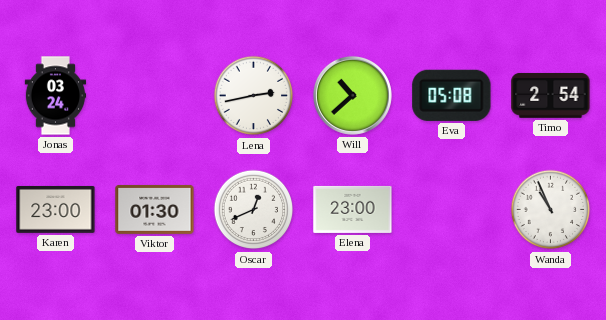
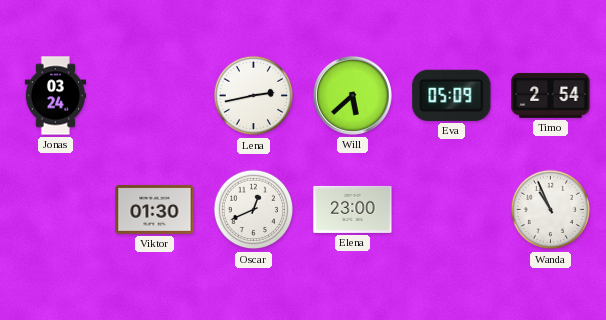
Will: 10:38 -> 5:38
Eva: 05:08 -> 05:09
Karen: 23:00 -> none
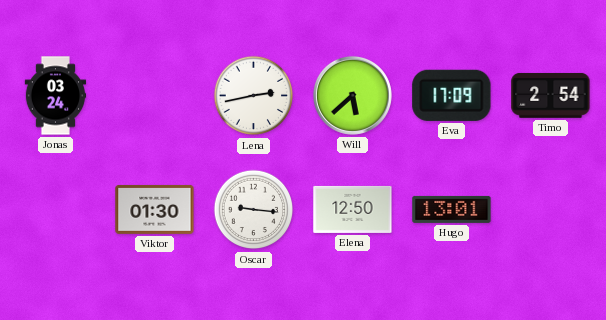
Eva: 05:09 -> 17:09
Oscar: 12:41 -> 9:16
Elena: 23:00 -> 12:50
Hugo: none -> 13:01
Wanda: 10:56 -> none
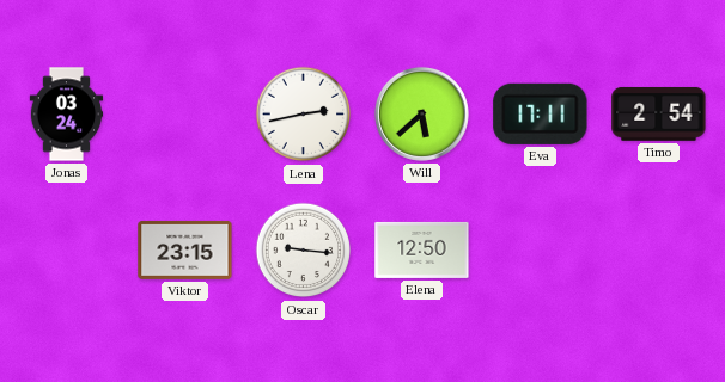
Eva: 17:09 -> 17:11
Viktor: 01:30 -> 23:15
Hugo: 13:01 -> none
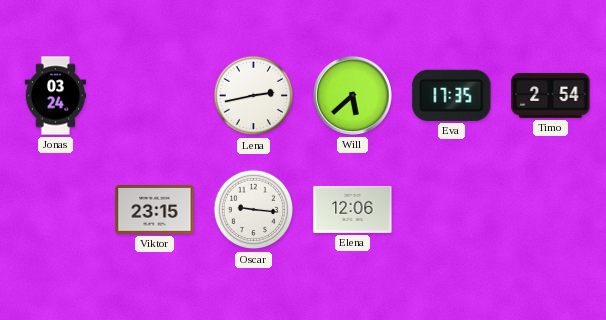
Eva: 17:11 -> 17:35
Elena: 12:50 -> 12:06
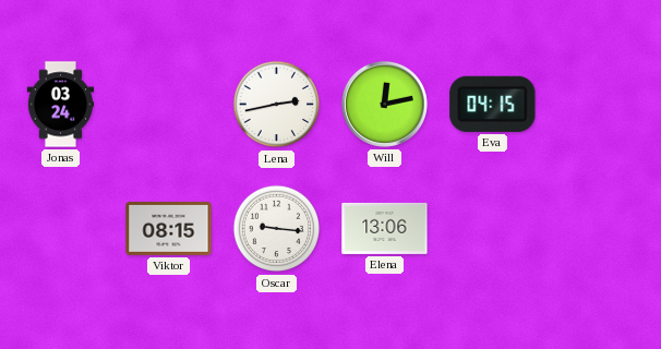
Will: 5:38 -> 12:13
Eva: 17:35 -> 04:15
Timo: 2:54 -> none
Viktor: 23:15 -> 08:15
Elena: 12:06 -> 13:06
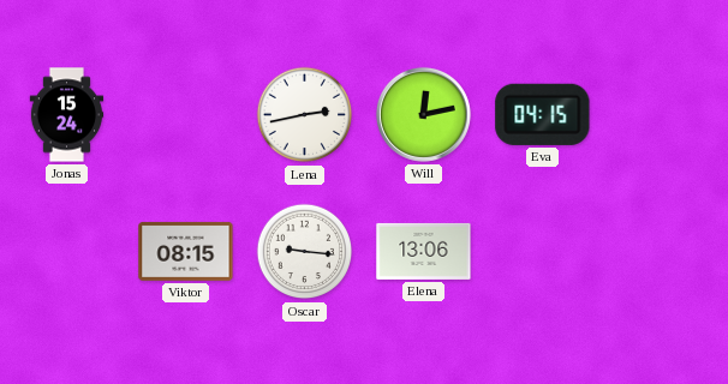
Jonas: 03:24 -> 15:24
